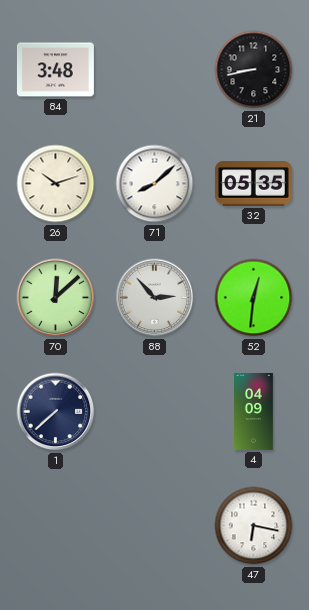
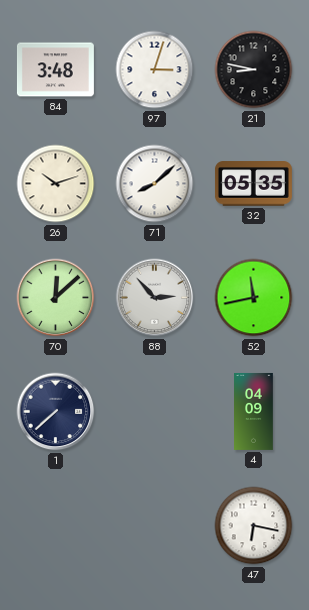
97: none -> 3:03
21: 8:43 -> 8:47
52: 12:31 -> 11:43
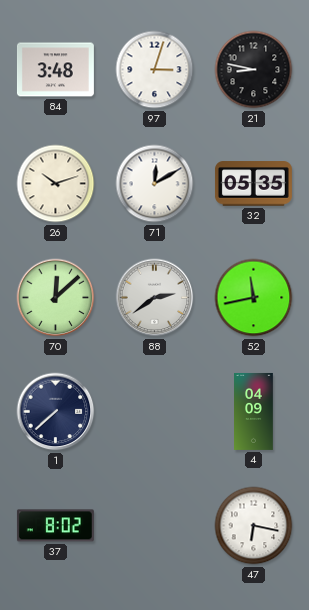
71: 8:08 -> 12:10
88: 2:53 -> 2:39
37: none -> 8:02
